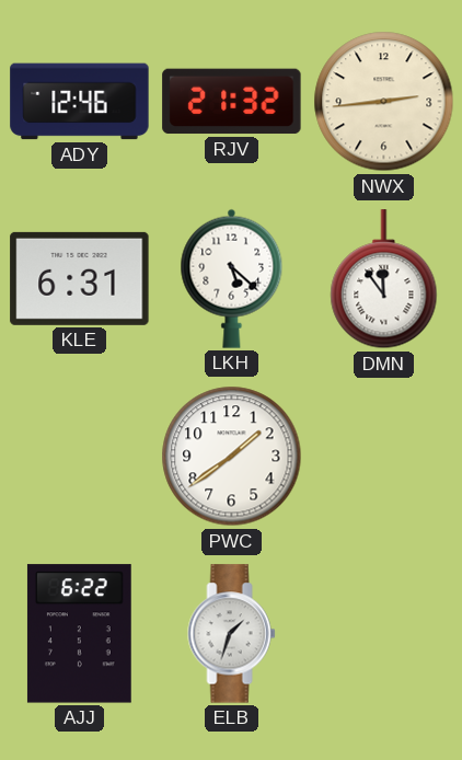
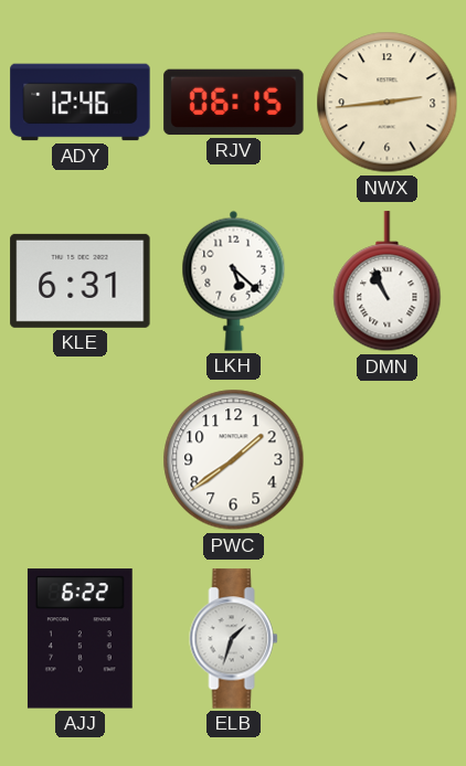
RJV: 21:32 -> 06:15
DMN: 11:54 -> 10:56
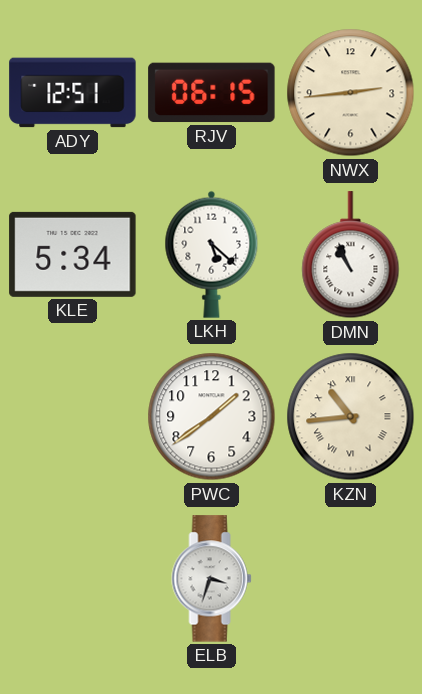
ADY: 12:46 -> 12:51
KLE: 6:31 -> 5:34
KZN: none -> 10:44
AJJ: 6:22 -> none
ELB: 1:33 -> 3:33
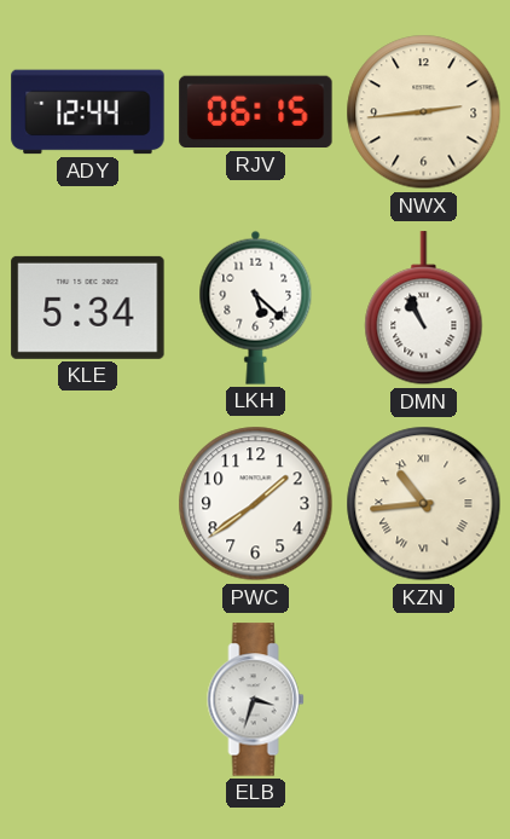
ADY: 12:51 -> 12:44
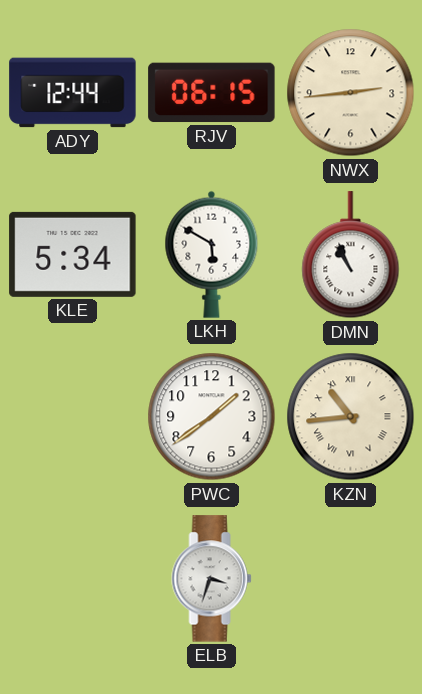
LKH: 5:22 -> 5:50
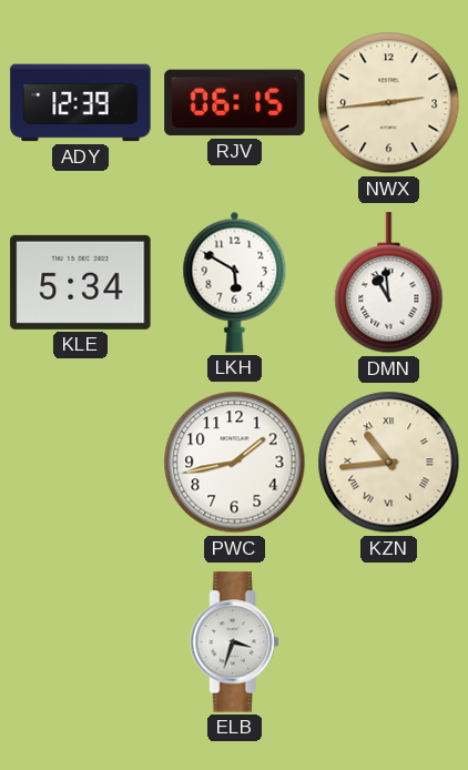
ADY: 12:44 -> 12:39
DMN: 10:56 -> 10:59
PWC: 1:39 -> 1:43
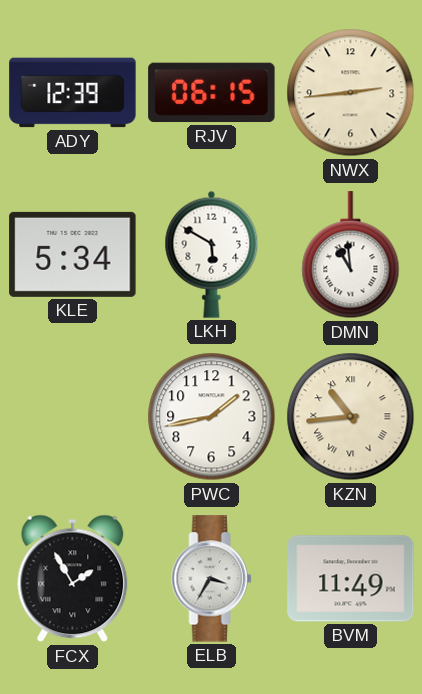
FCX: none -> 1:55
ELB: 3:33 -> 3:35
BVM: none -> 11:49
